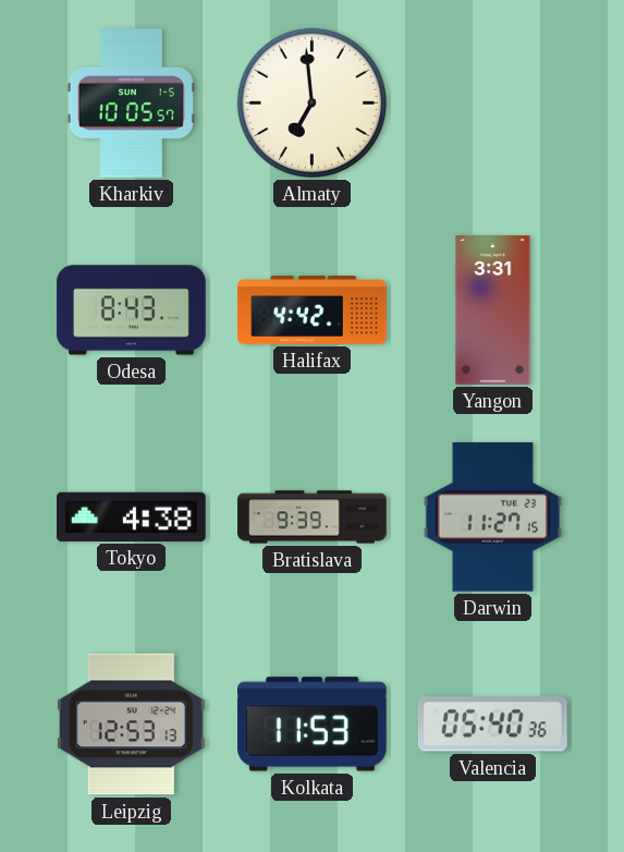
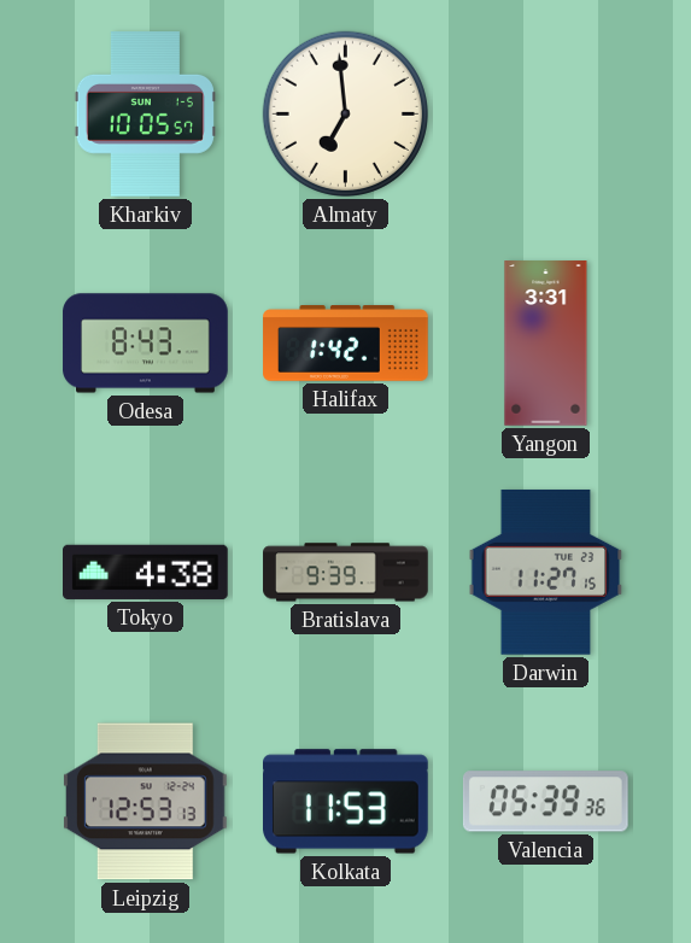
Halifax: 4:42 -> 1:42
Valencia: 05:40 -> 05:39
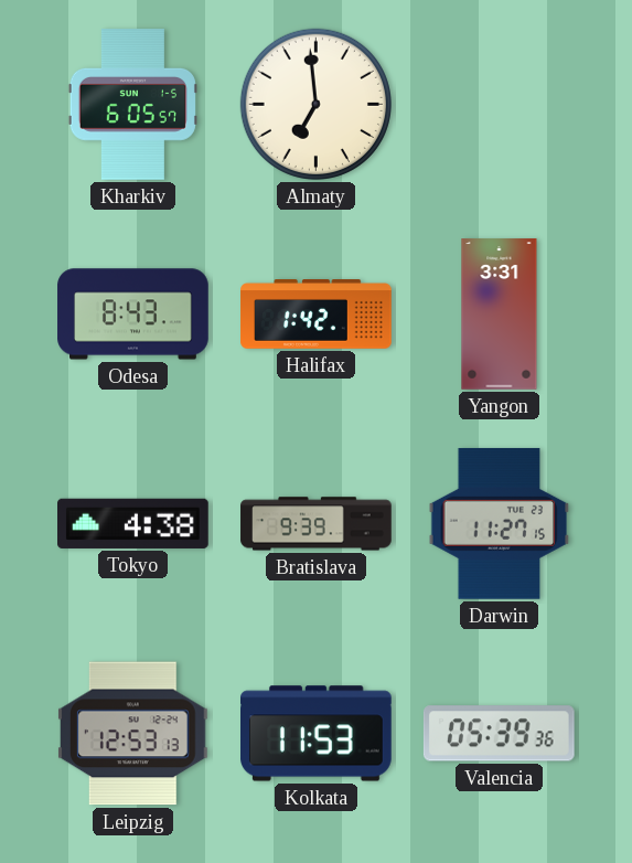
Kharkiv: 10:05 -> 6:05
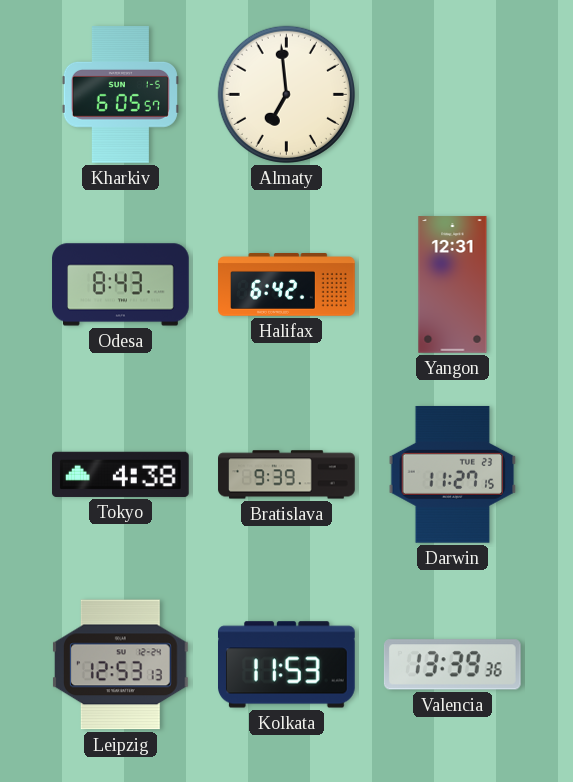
Halifax: 1:42 -> 6:42
Yangon: 3:31 -> 12:31
Valencia: 05:39 -> 13:39
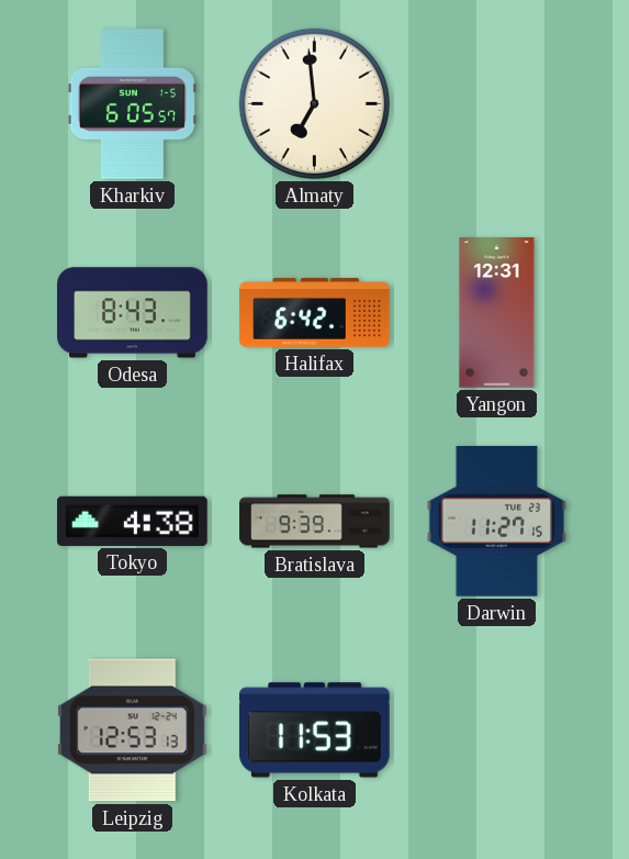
Valencia: 13:39 -> none
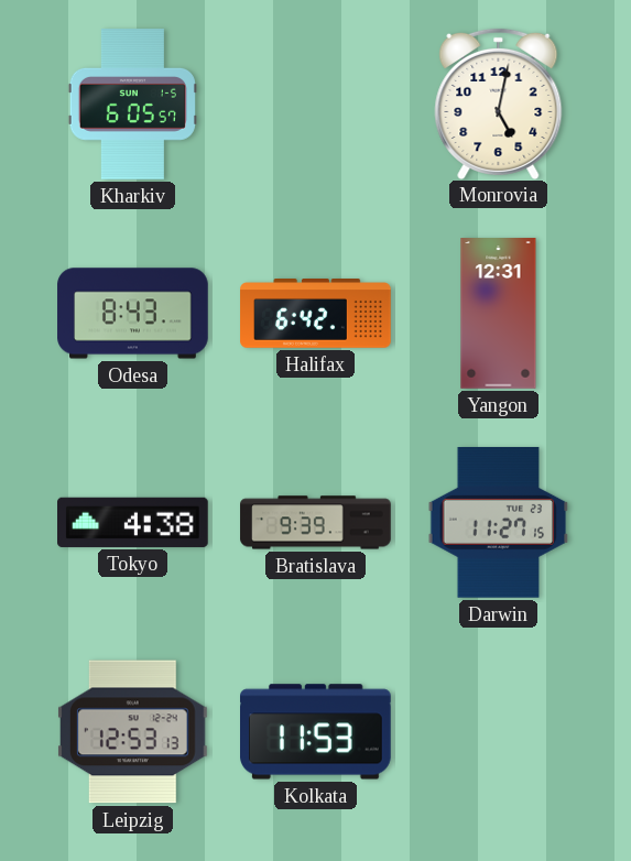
Almaty: 6:59 -> none
Monrovia: none -> 5:02
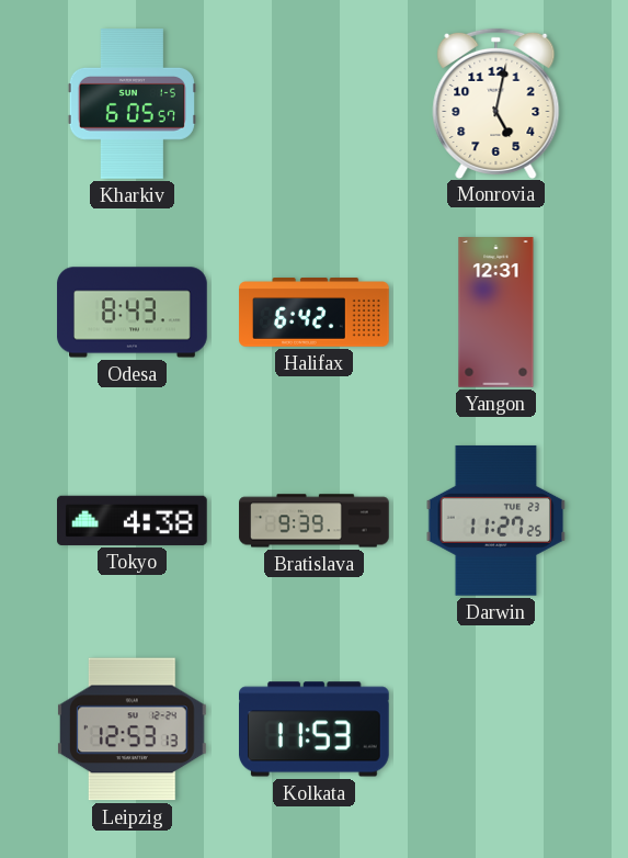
Darwin: 11:27:15 -> 11:27:25
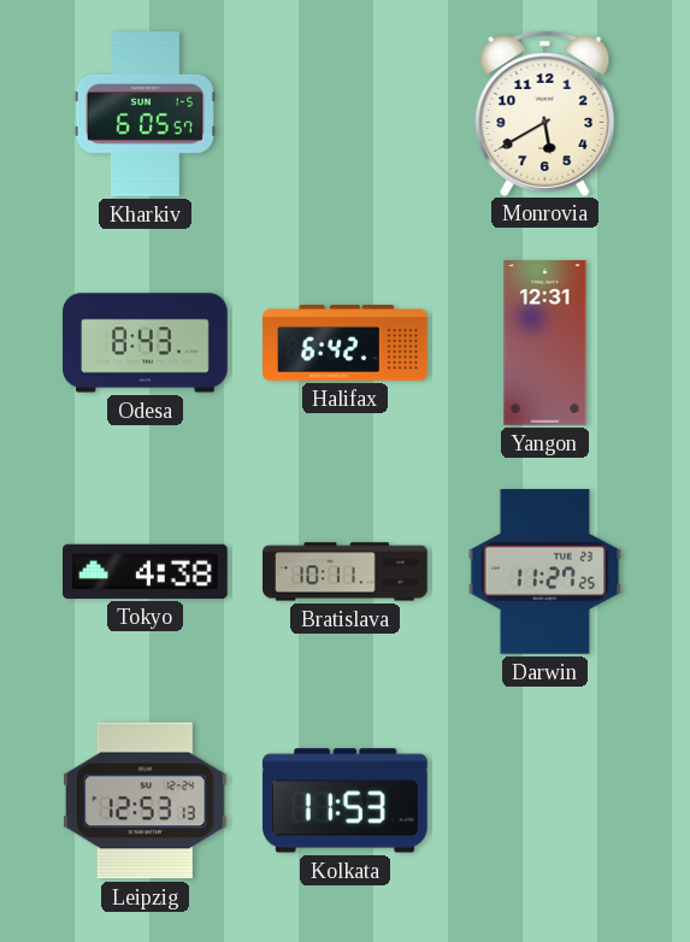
Monrovia: 5:02 -> 5:40
Bratislava: 9:39 -> 10:11
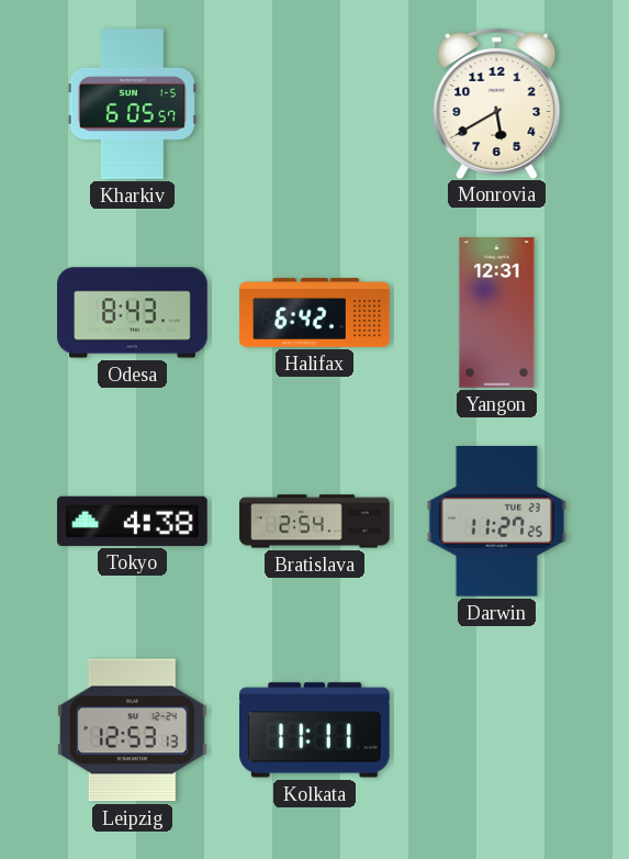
Bratislava: 10:11 -> 2:54
Kolkata: 11:53 -> 11:11
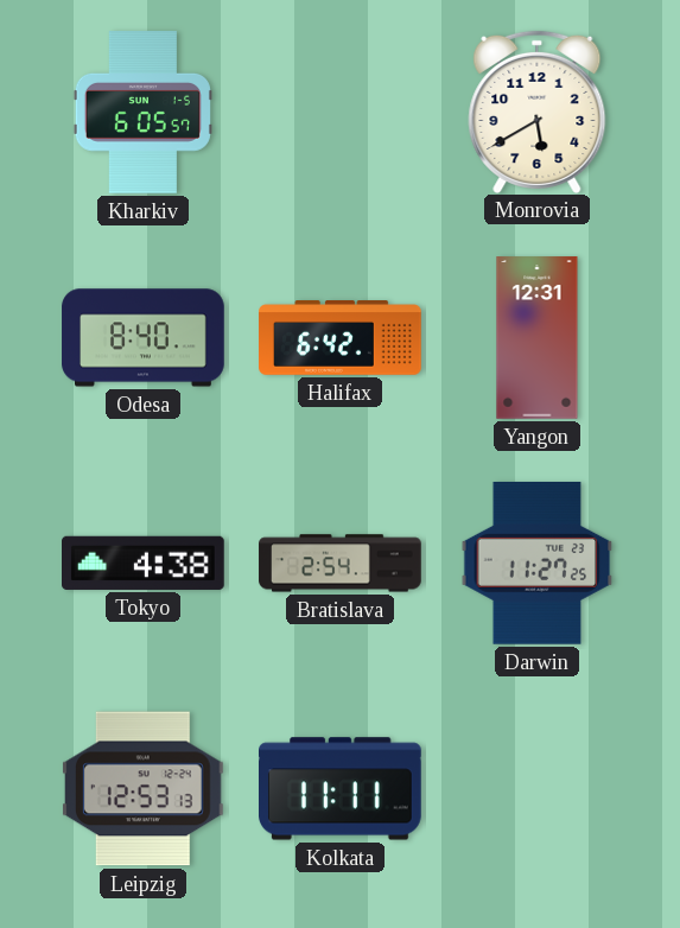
Odesa: 8:43 -> 8:40
